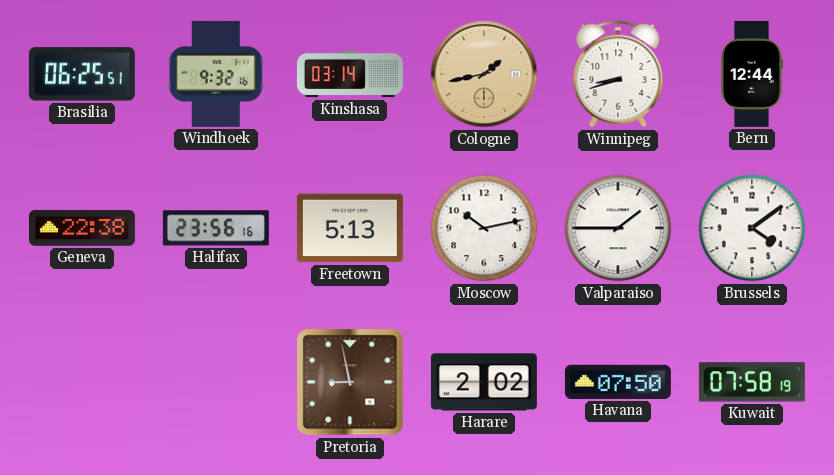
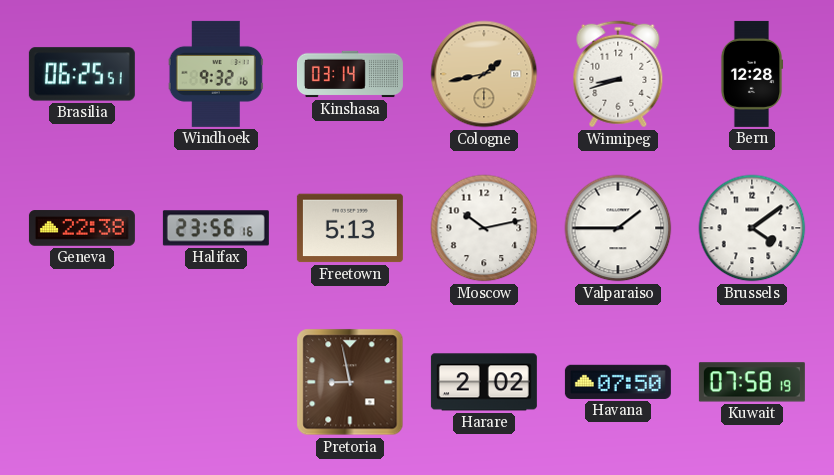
Bern: 12:44 -> 12:28
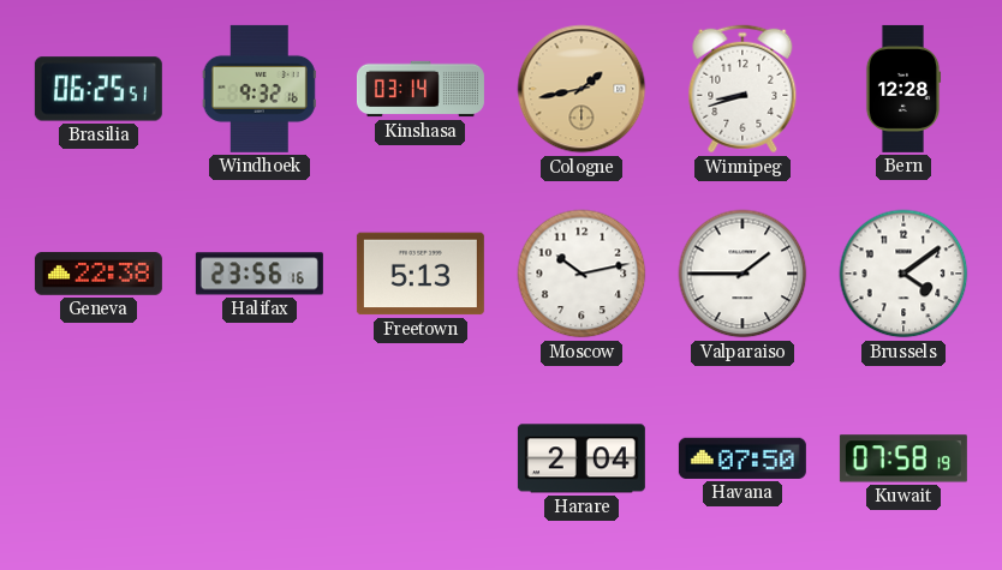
Pretoria: 8:58 -> none
Harare: 2:02 -> 2:04
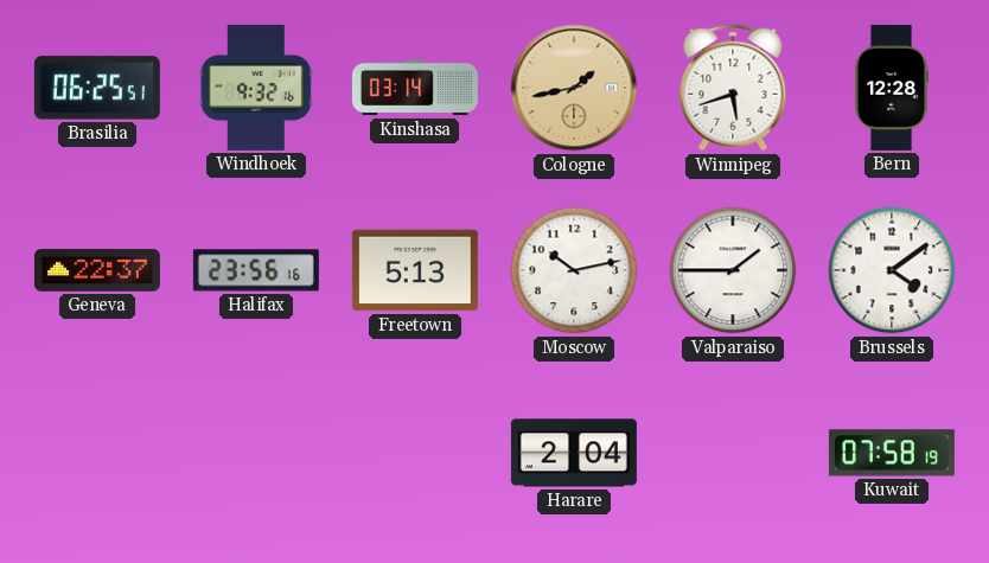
Winnipeg: 8:42 -> 5:42
Geneva: 22:38 -> 22:37
Havana: 07:50 -> none
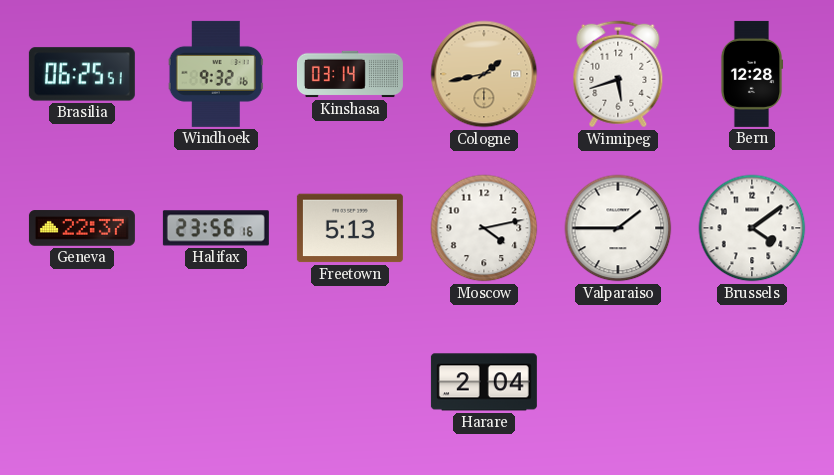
Moscow: 10:13 -> 4:13
Kuwait: 07:58 -> none
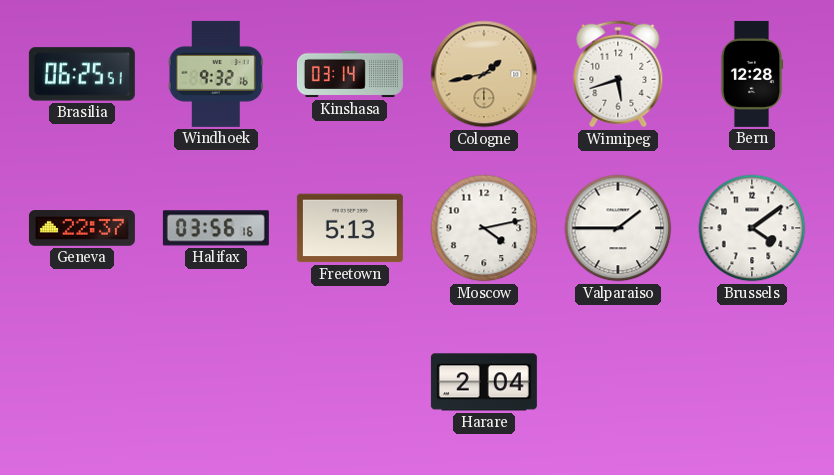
Halifax: 23:56 -> 03:56
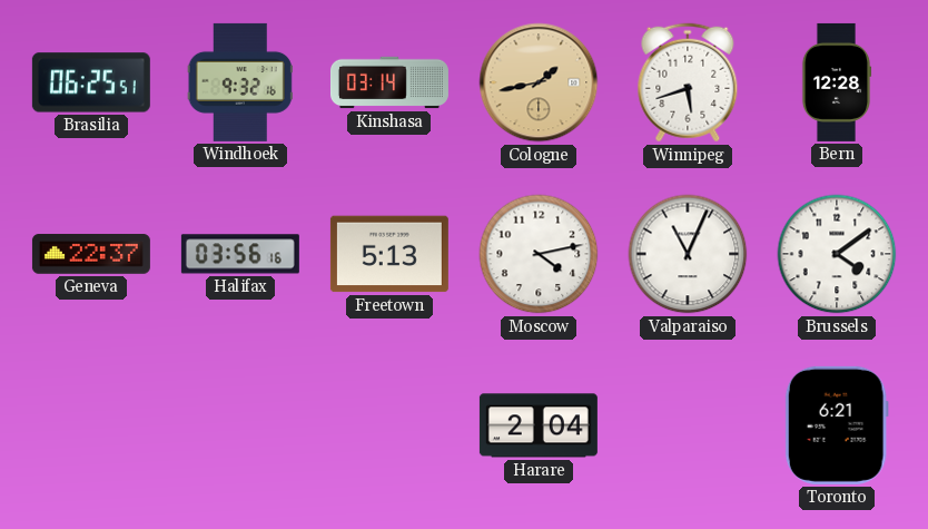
Valparaiso: 1:45 -> 11:04
Toronto: none -> 6:21
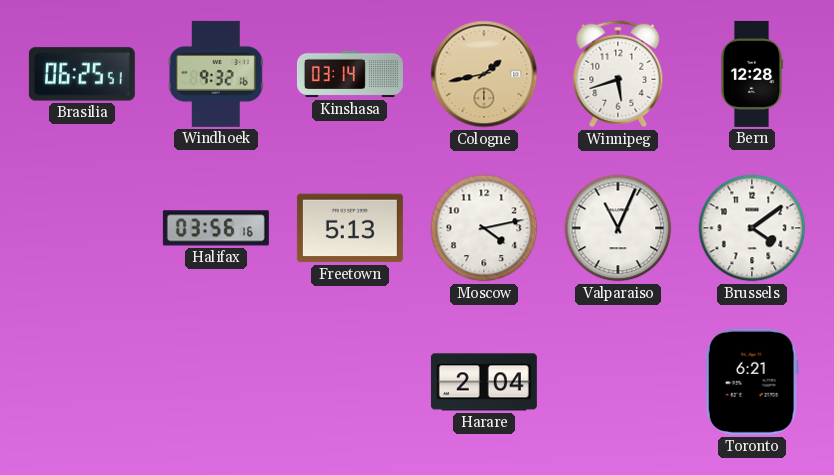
Geneva: 22:37 -> none
